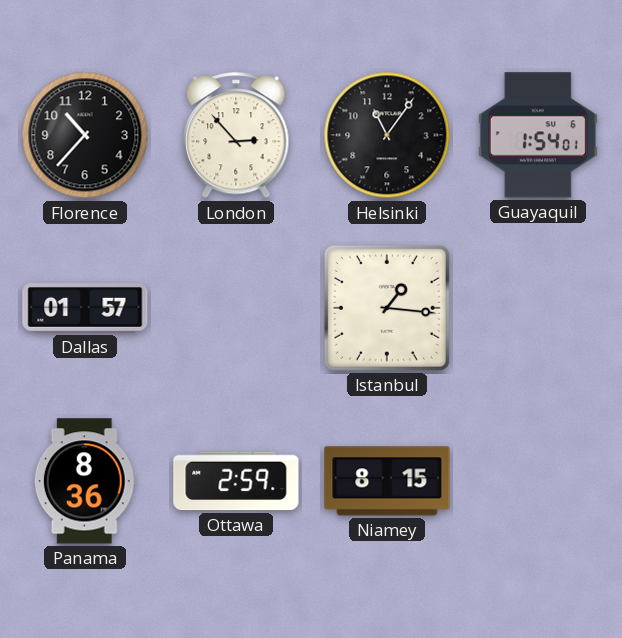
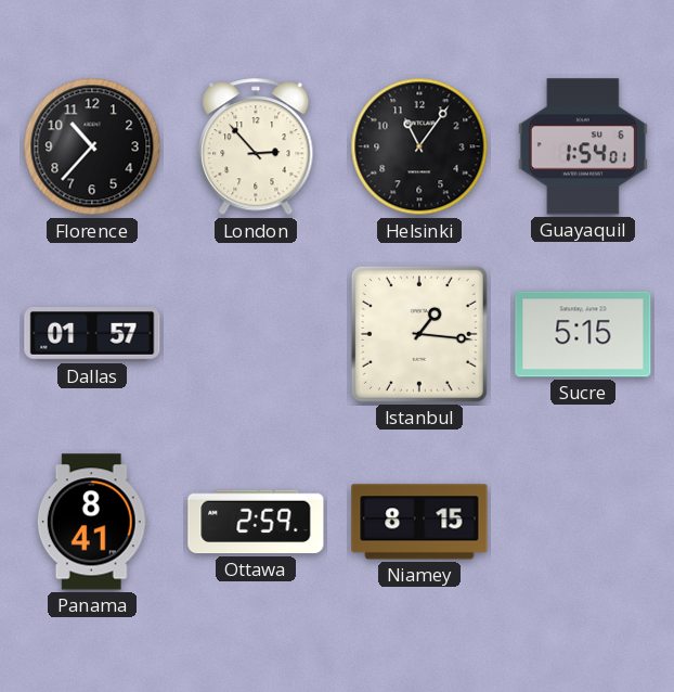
Sucre: none -> 5:15
Panama: 8:36 -> 8:41
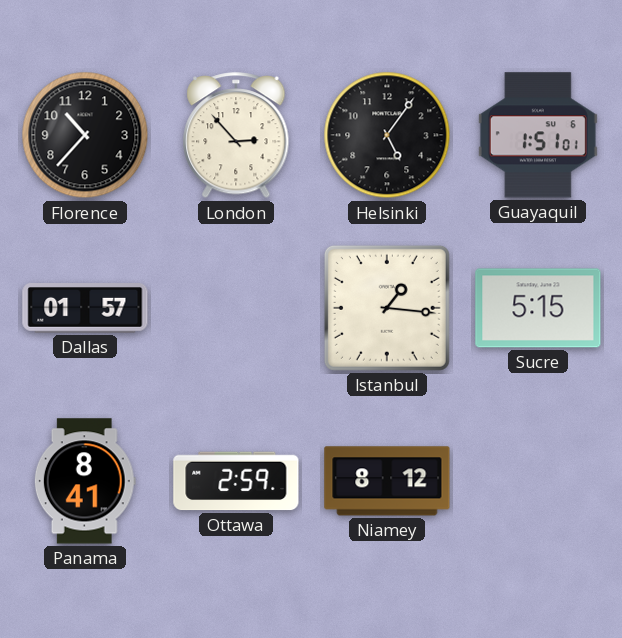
Helsinki: 11:06 -> 5:06
Guayaquil: 1:54 -> 1:51
Niamey: 8:15 -> 8:12
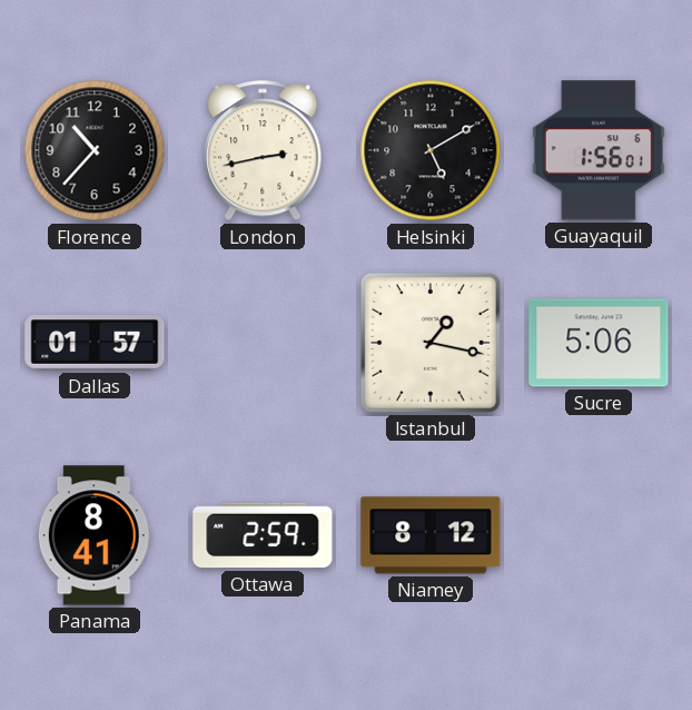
London: 2:53 -> 2:43
Helsinki: 5:06 -> 5:10
Guayaquil: 1:51 -> 1:56
Istanbul: 1:16 -> 1:17
Sucre: 5:15 -> 5:06
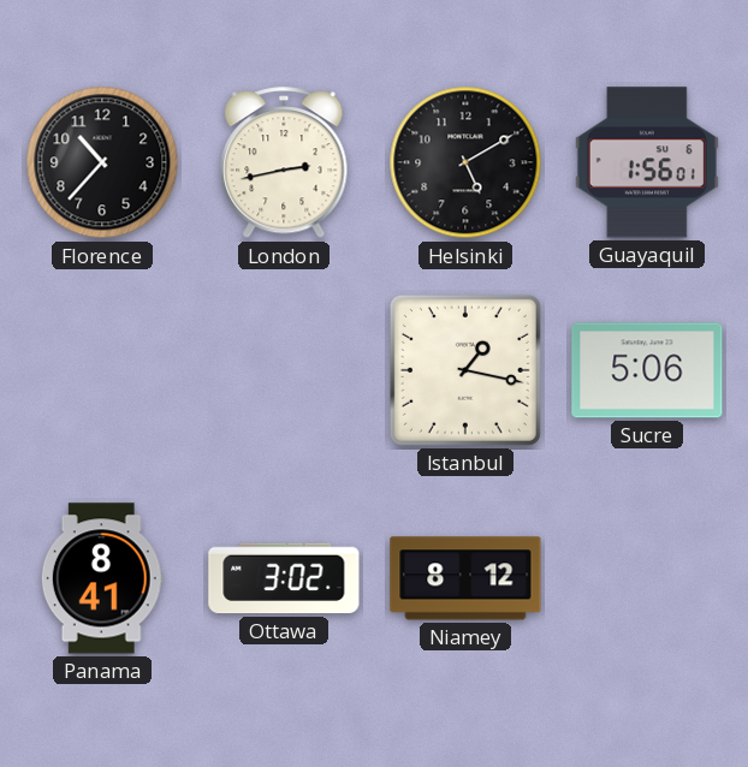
Dallas: 01:57 -> none
Ottawa: 2:59 -> 3:02
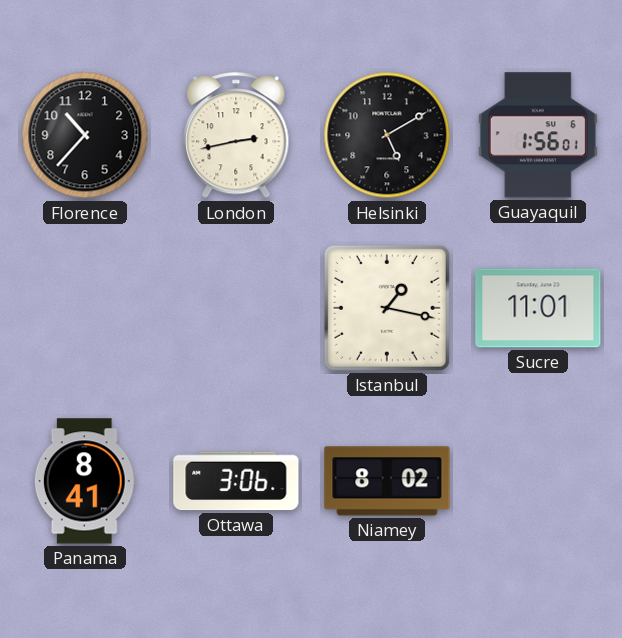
Sucre: 5:06 -> 11:01
Ottawa: 3:02 -> 3:06
Niamey: 8:12 -> 8:02
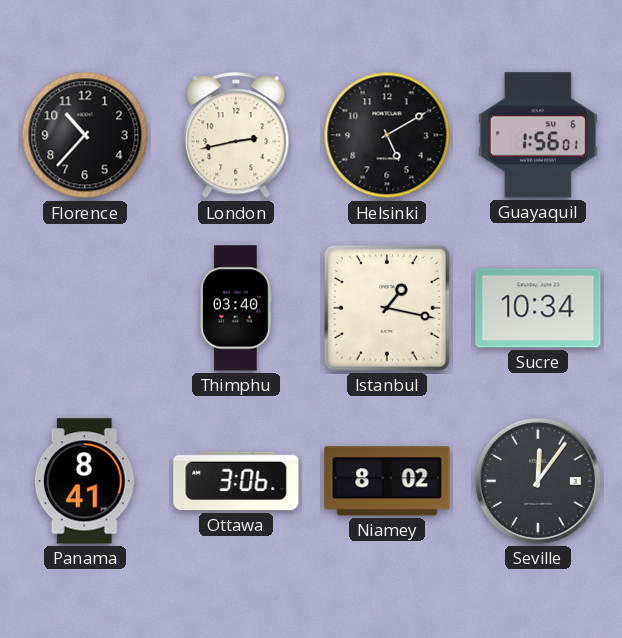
Thimphu: none -> 03:40
Sucre: 11:01 -> 10:34
Seville: none -> 12:06
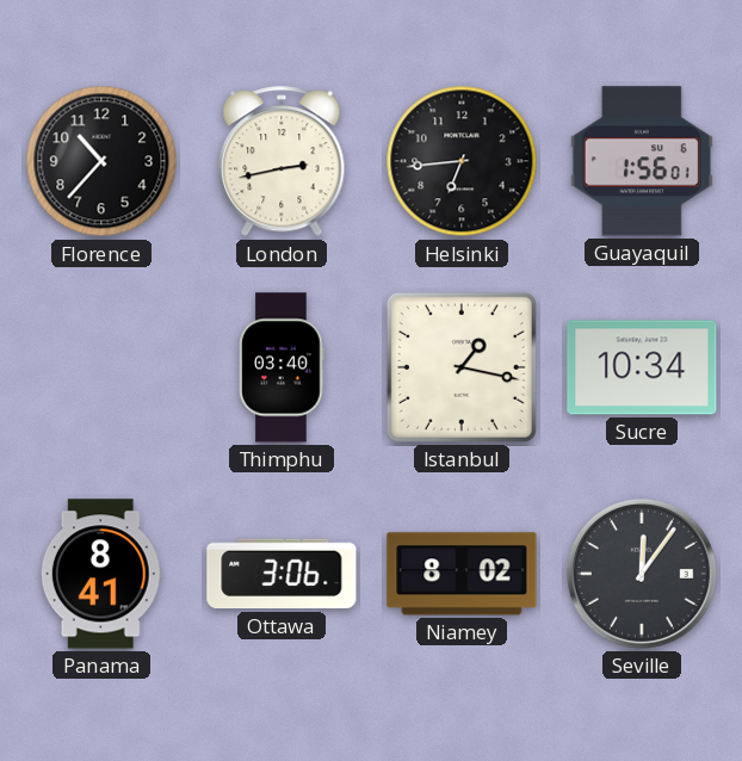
Helsinki: 5:10 -> 6:44
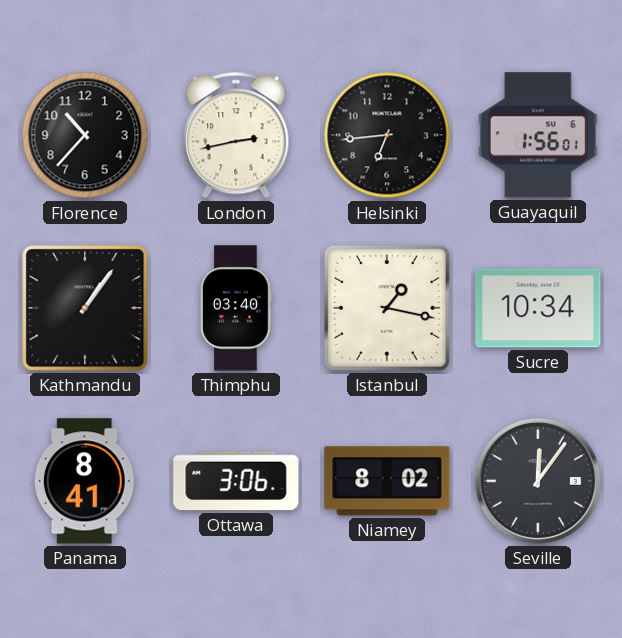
Kathmandu: none -> 1:06
